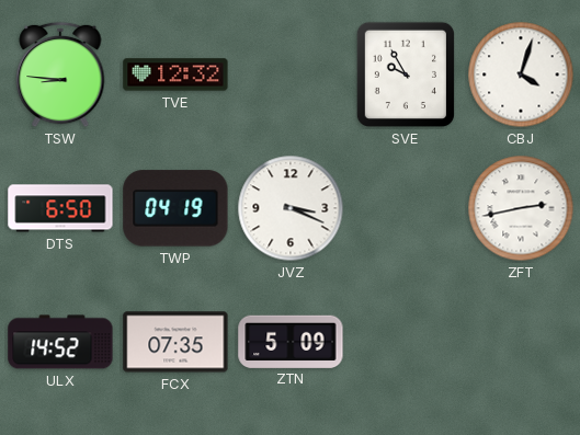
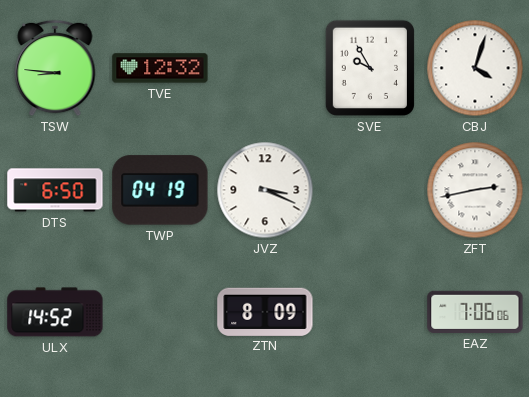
FCX: 07:35 -> none
ZTN: 5:09 -> 8:09
EAZ: none -> 7:06
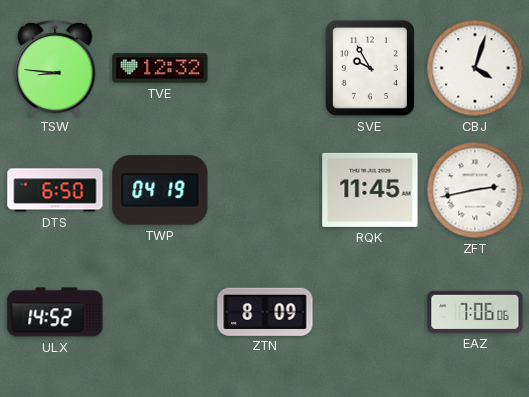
JVZ: 3:19 -> none
RQK: none -> 11:45
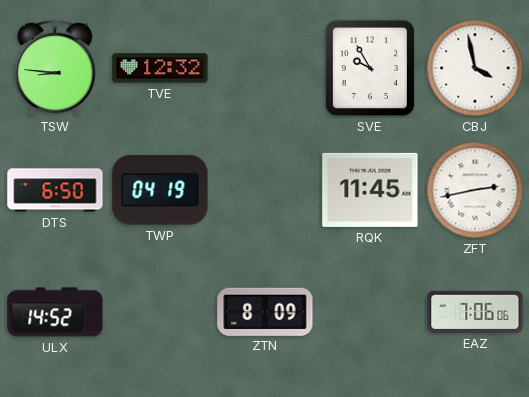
CBJ: 4:03 -> 3:58
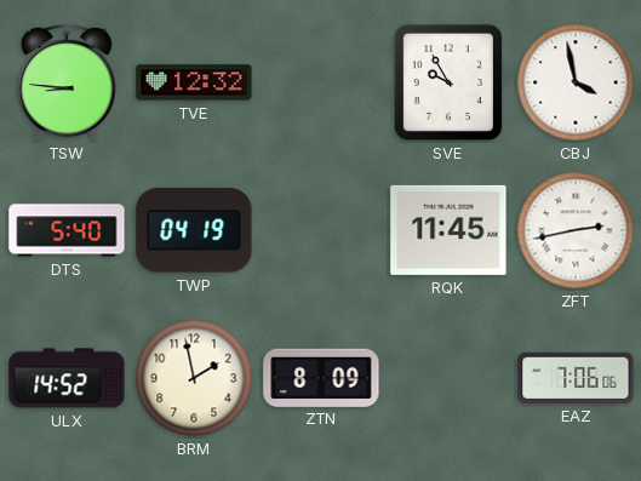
DTS: 6:50 -> 5:40
BRM: none -> 1:58
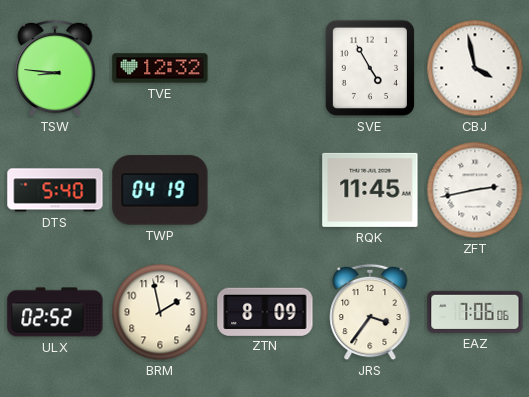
SVE: 9:55 -> 4:55
ULX: 14:52 -> 02:52
JRS: none -> 3:36
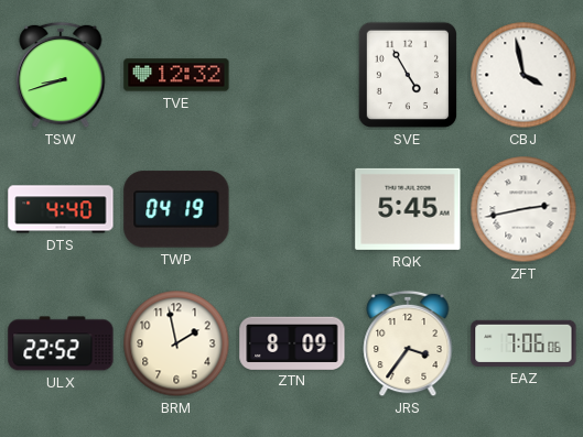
TSW: 8:46 -> 8:42
DTS: 5:40 -> 4:40
RQK: 11:45 -> 5:45
ULX: 02:52 -> 22:52
